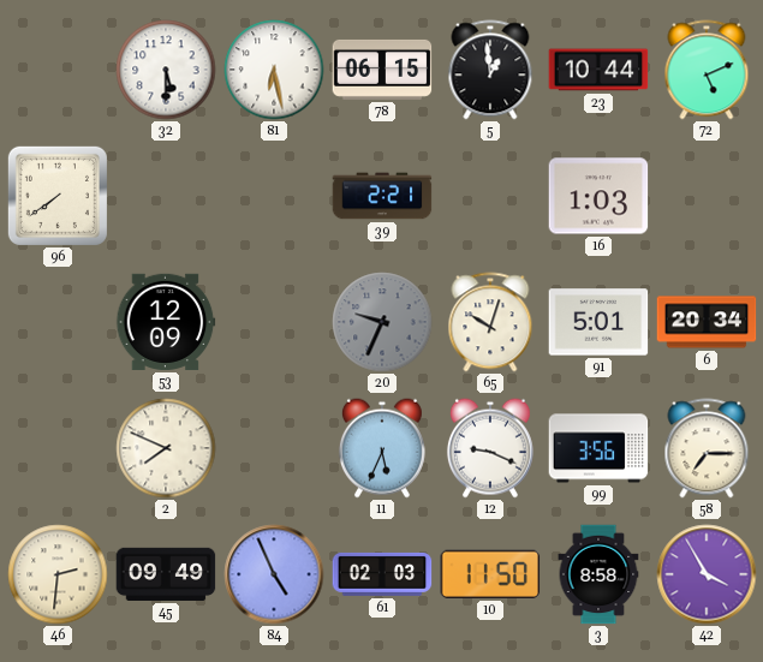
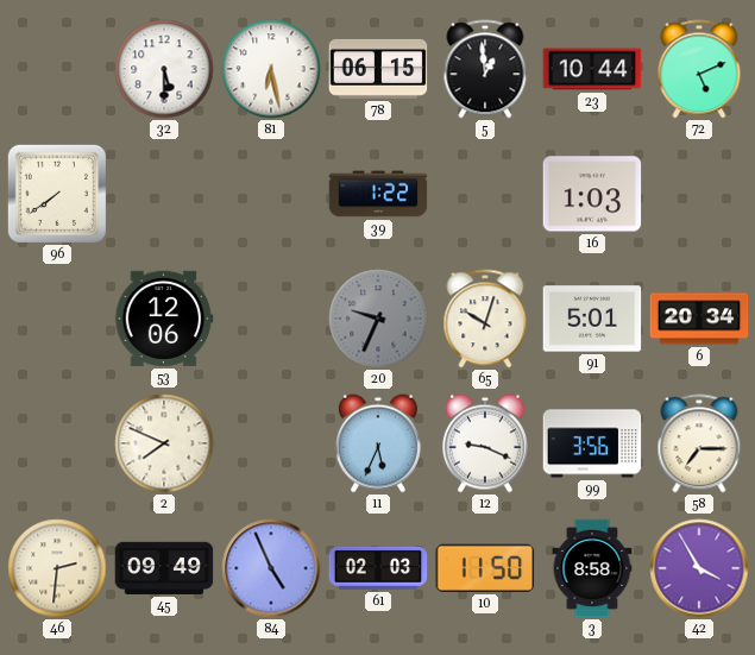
39: 2:21 -> 1:22
53: 12:09 -> 12:06
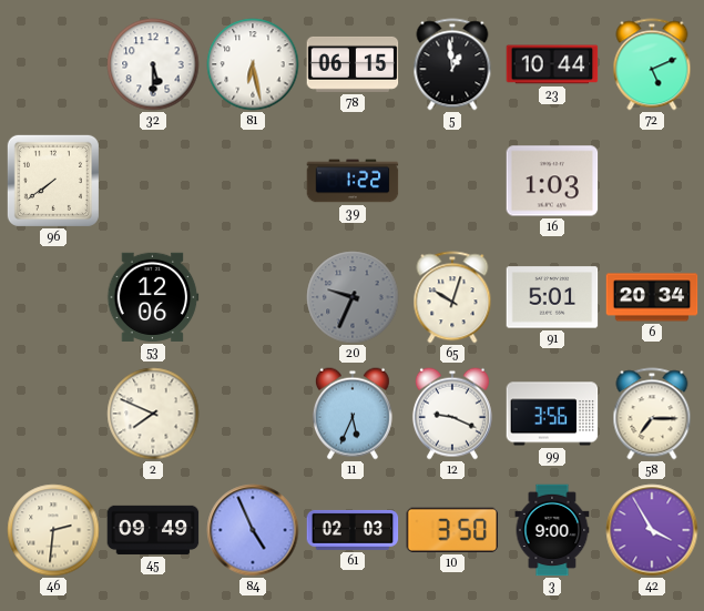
10: 11:50 -> 3:50
3: 8:58 -> 9:00
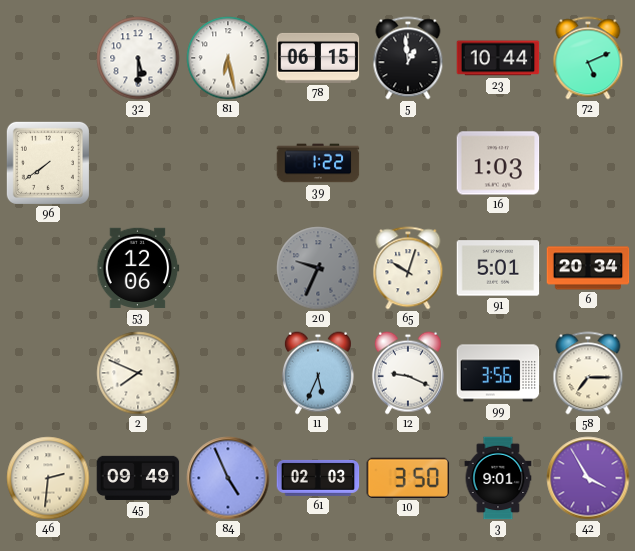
3: 9:00 -> 9:01
